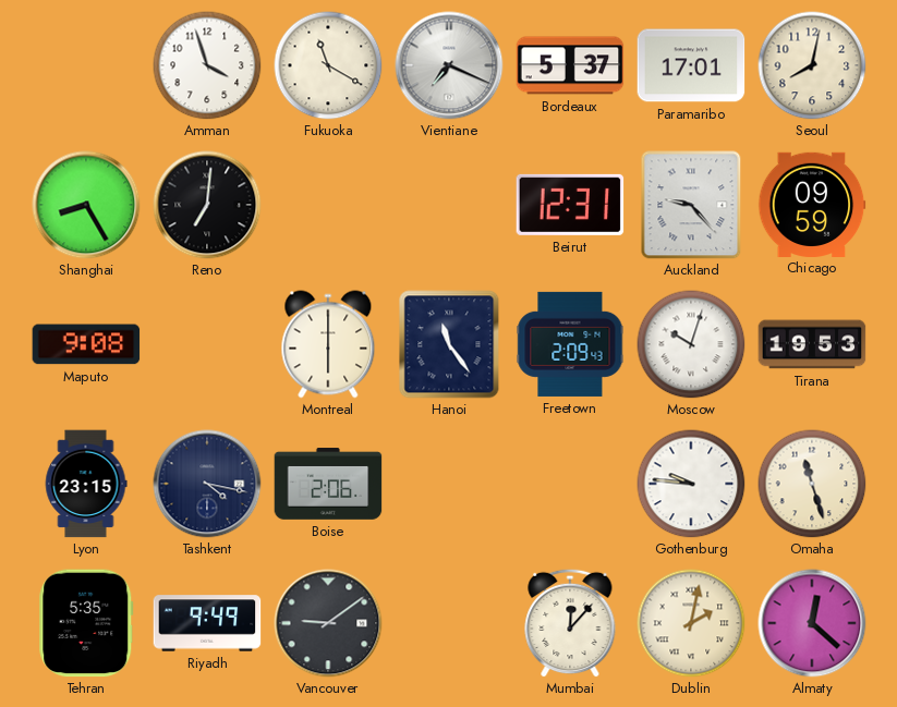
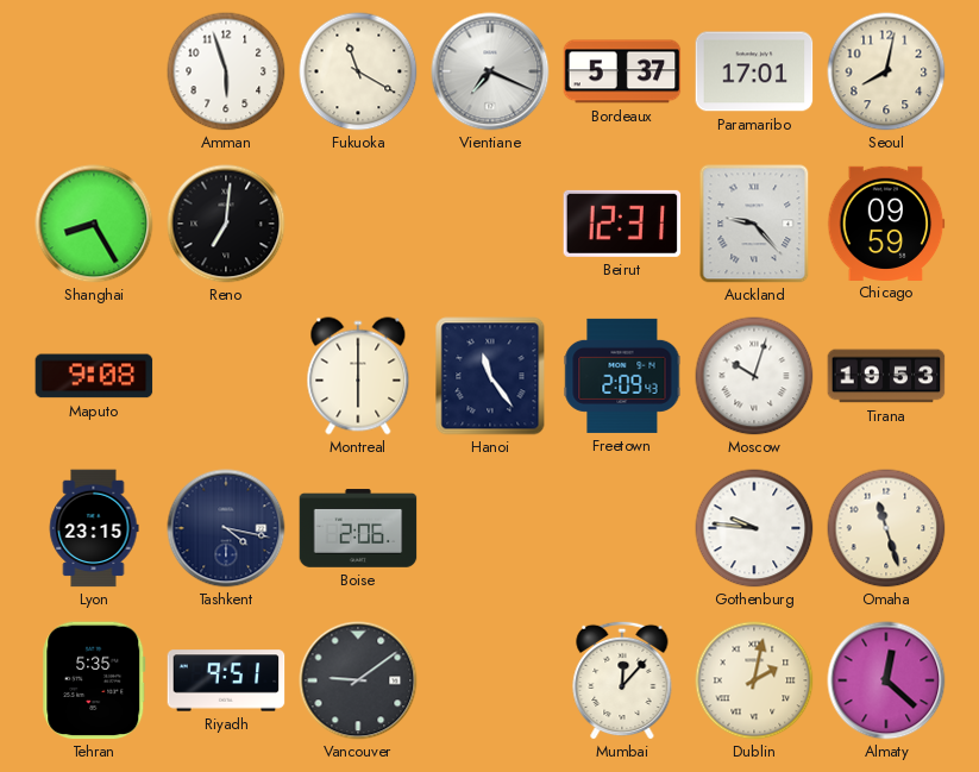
Amman: 3:57 -> 5:57
Riyadh: 9:49 -> 9:51
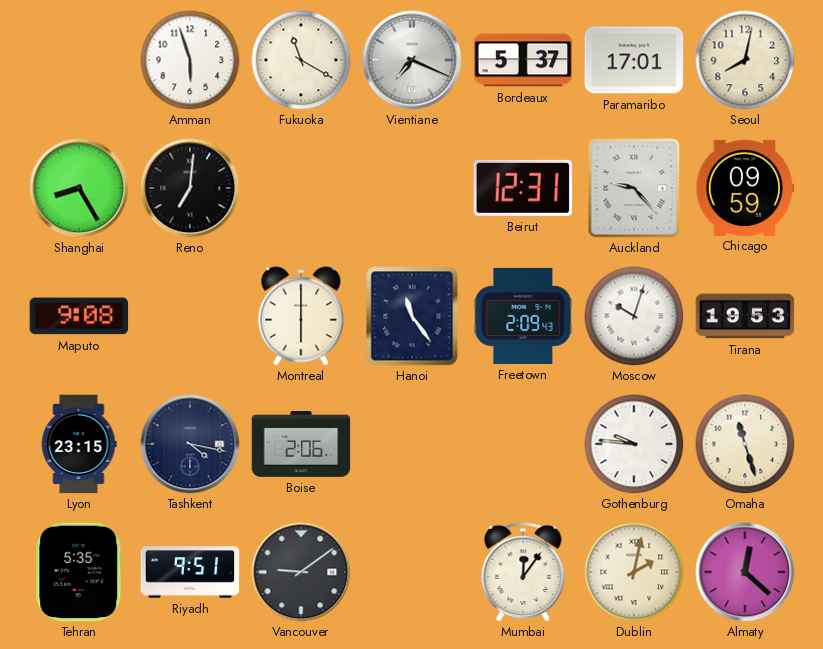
Mumbai: 12:07 -> 12:06
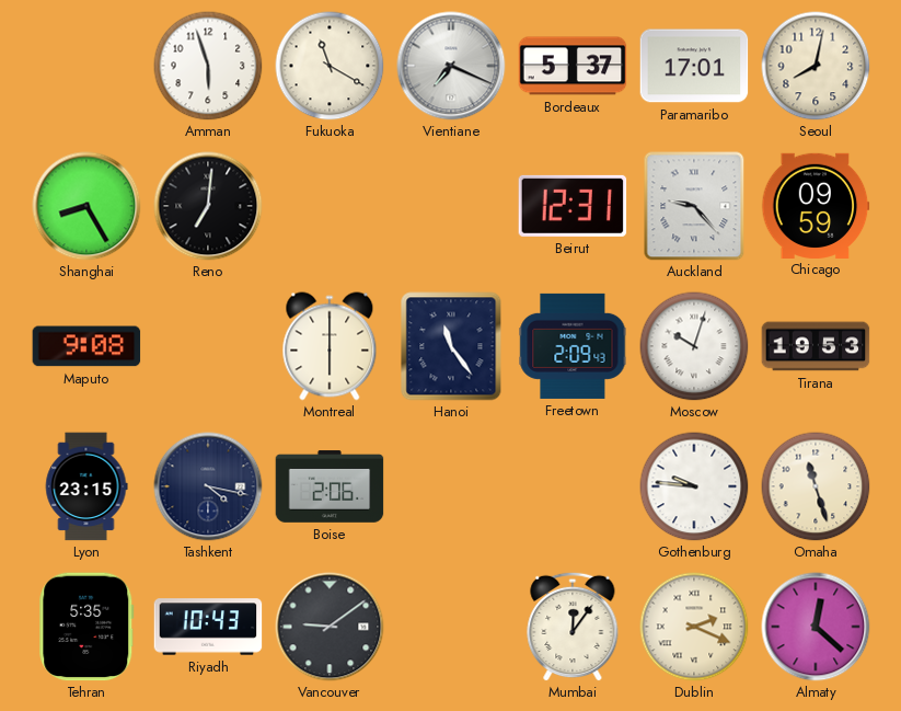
Riyadh: 9:51 -> 10:43
Dublin: 2:02 -> 2:19
